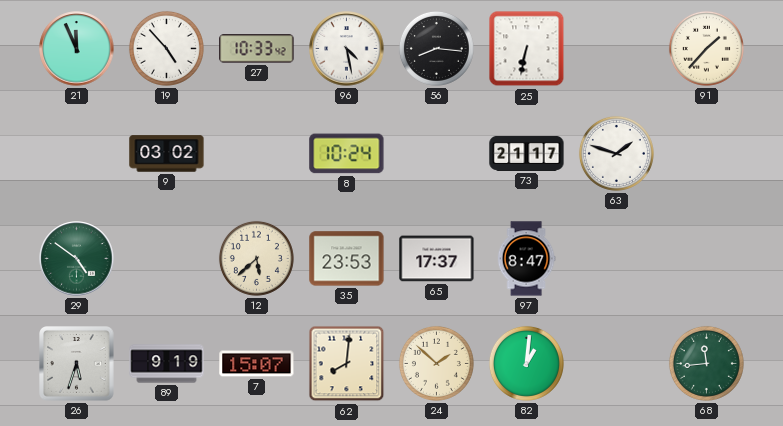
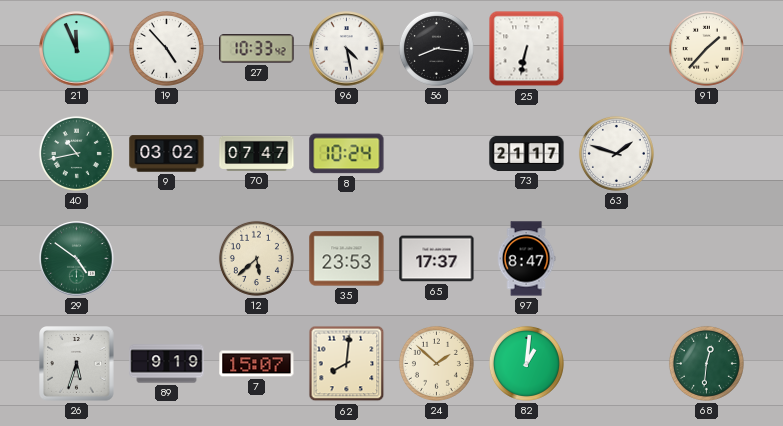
40: none -> 10:43
70: none -> 07:47
68: 11:44 -> 12:31
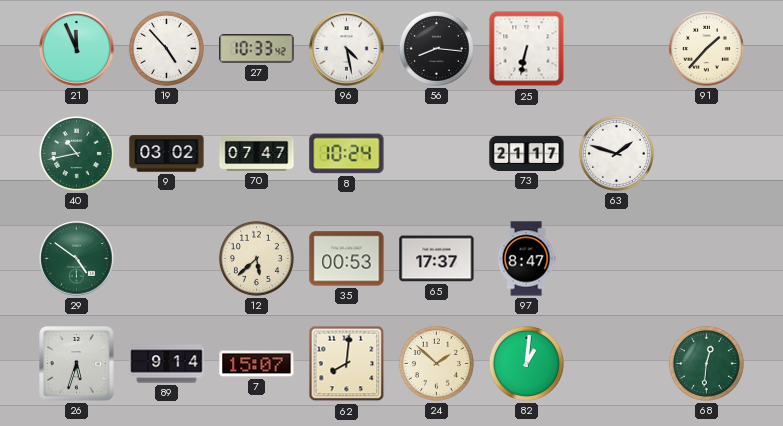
35: 23:53 -> 00:53
89: 9:19 -> 9:14
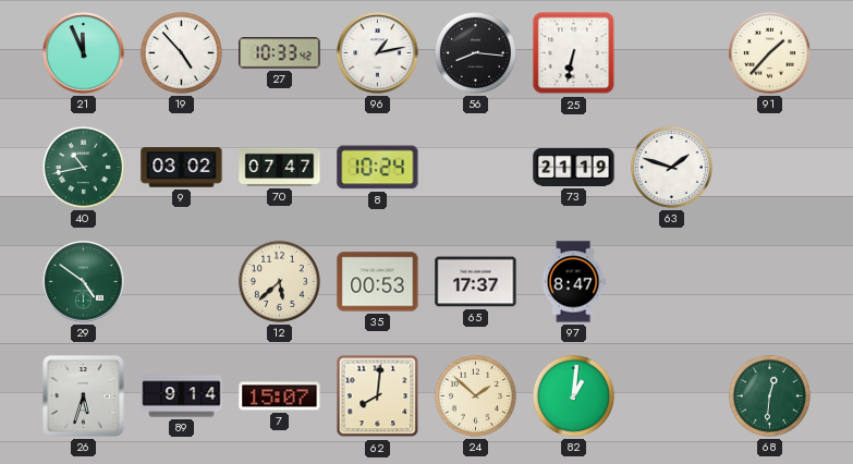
96: 4:28 -> 1:13
73: 21:17 -> 21:19
